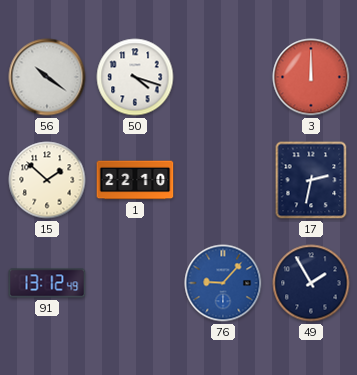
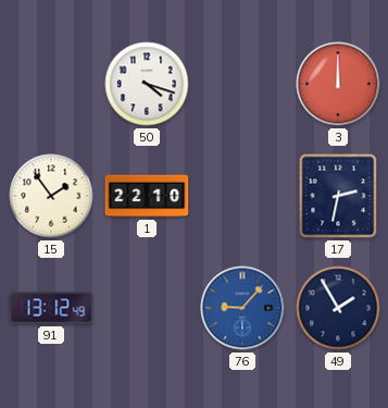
56: 10:21 -> none
15: 1:52 -> 1:54
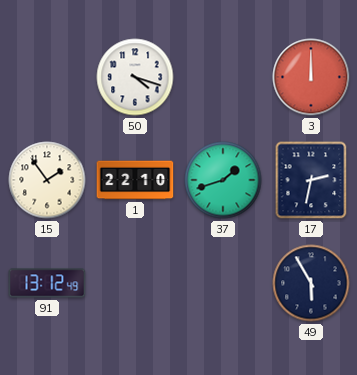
37: none -> 1:42
76: 9:07 -> none
49: 1:55 -> 5:55
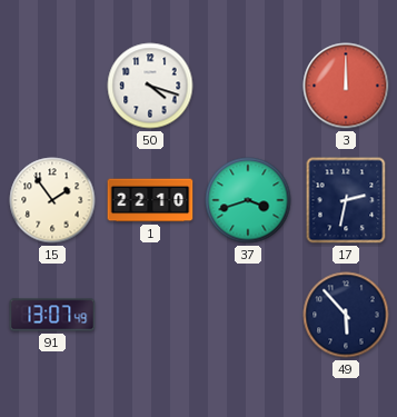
37: 1:42 -> 3:42
91: 13:12 -> 13:07
49: 5:55 -> 5:53
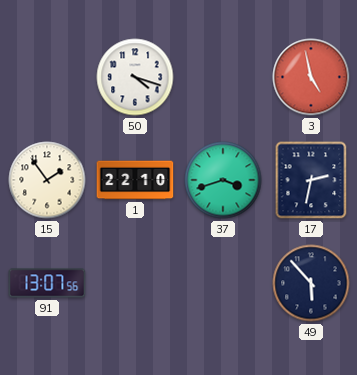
3: 12:00 -> 4:58
91: 13:07:49 -> 13:07:56
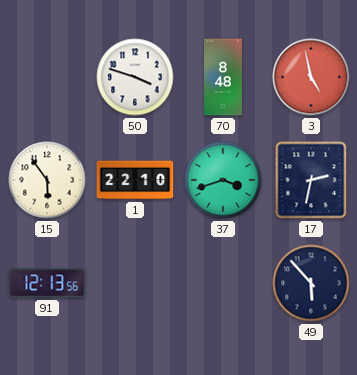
50: 4:18 -> 3:48
70: none -> 8:48
15: 1:54 -> 5:54
91: 13:07 -> 12:13
